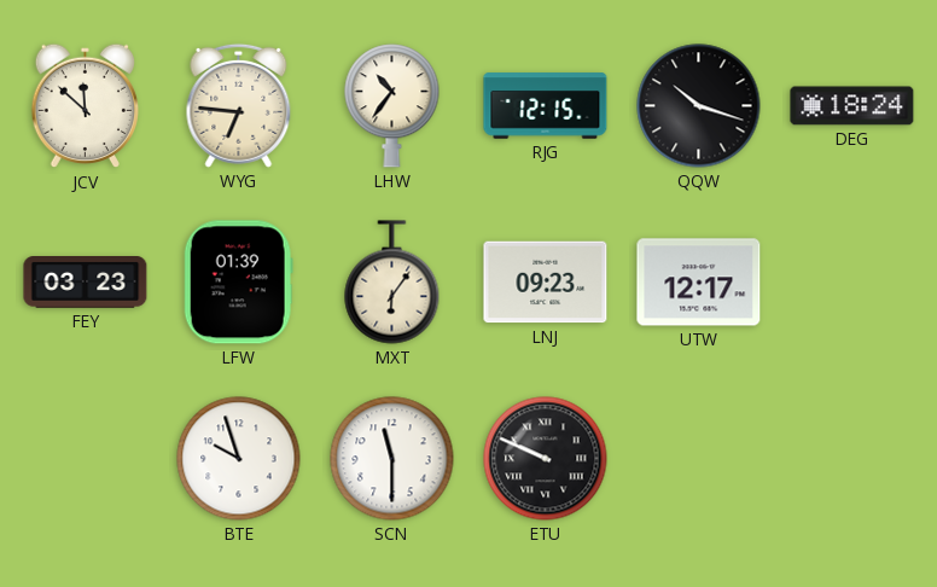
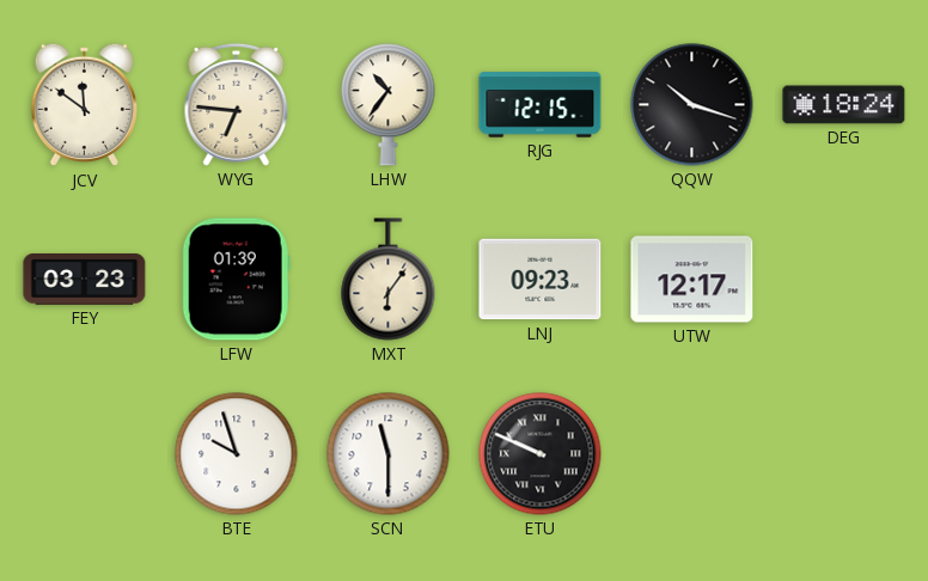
JCV: 11:52 -> 11:51
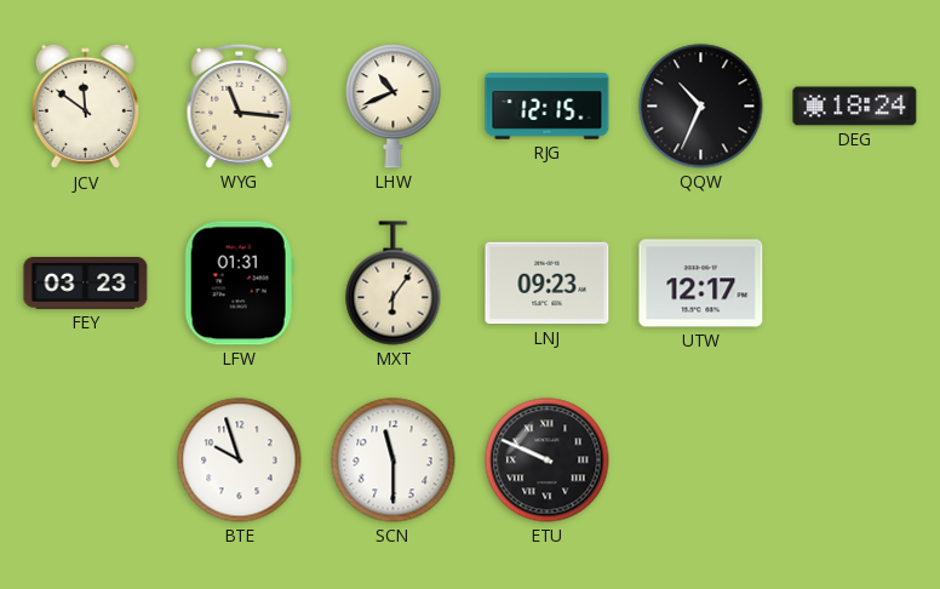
WYG: 6:46 -> 11:16
LHW: 10:36 -> 10:41
QQW: 10:18 -> 10:34
LFW: 01:39 -> 01:31
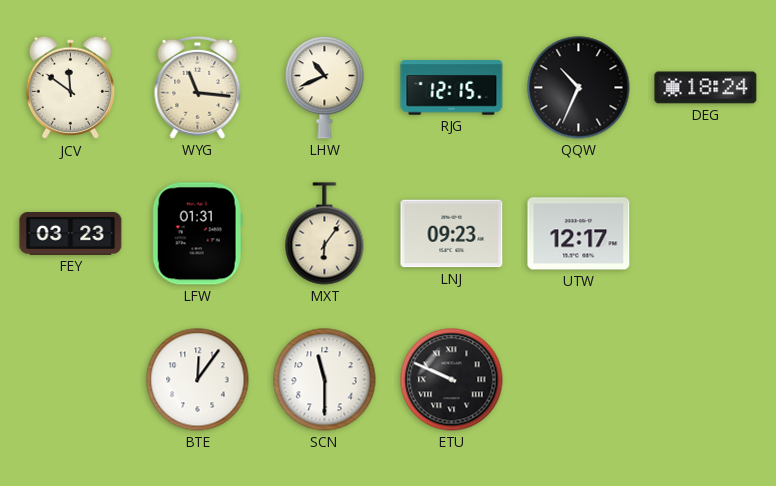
BTE: 9:57 -> 12:06
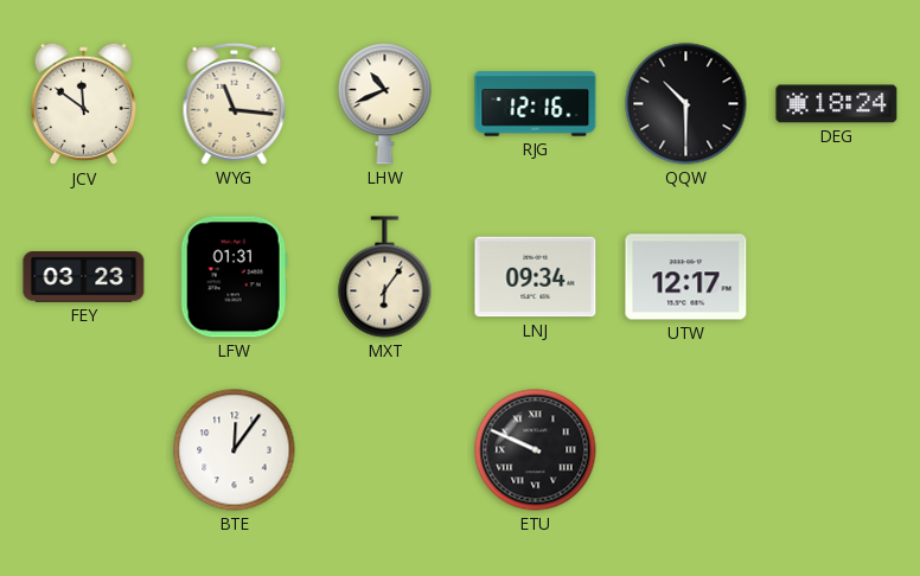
RJG: 12:15 -> 12:16
QQW: 10:34 -> 10:30
LNJ: 09:23 -> 09:34
SCN: 11:30 -> none
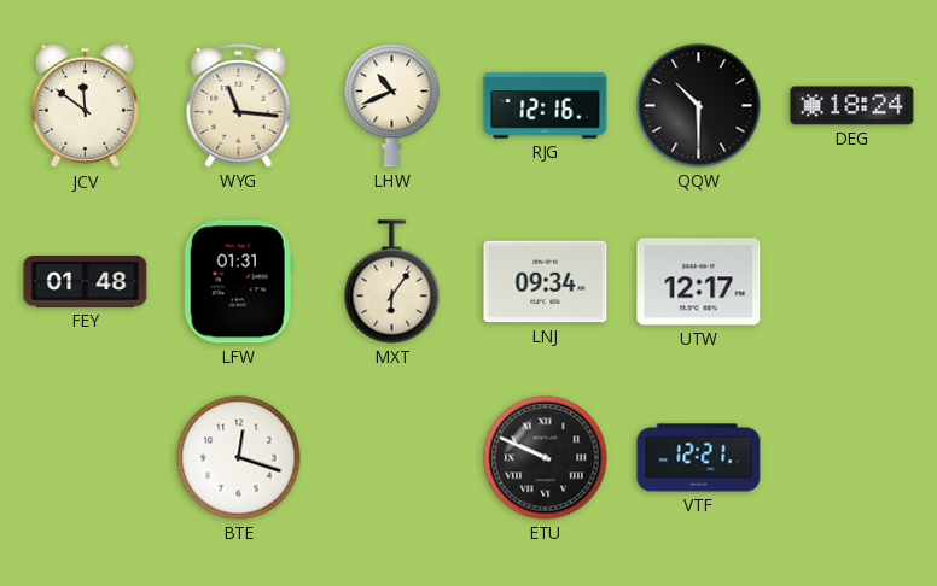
FEY: 03:23 -> 01:48
BTE: 12:06 -> 12:18
VTF: none -> 12:21
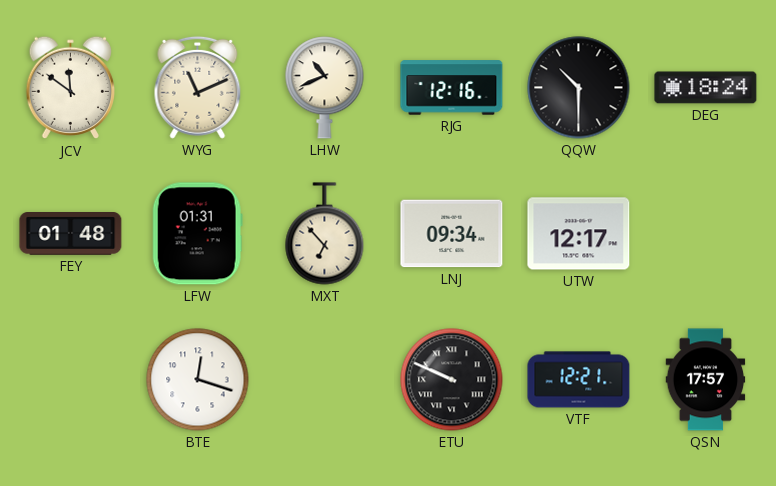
WYG: 11:16 -> 11:11
MXT: 6:06 -> 6:53
QSN: none -> 17:57
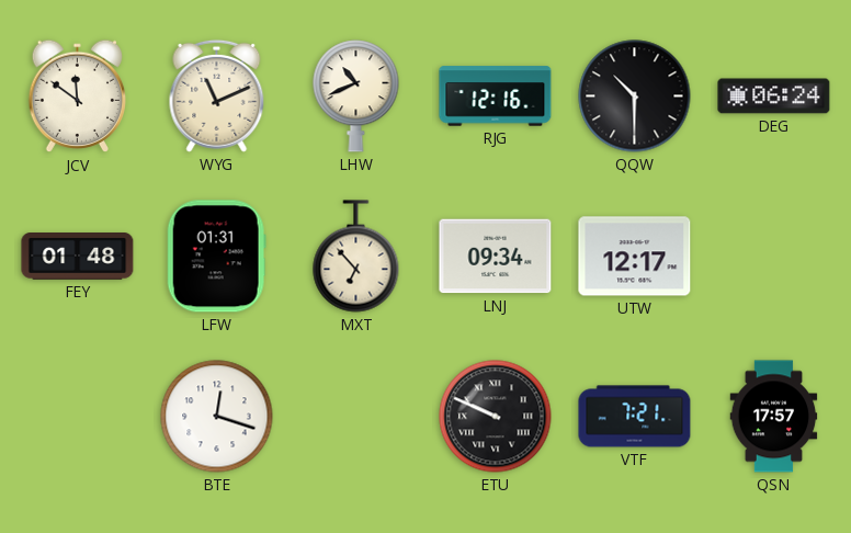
DEG: 18:24 -> 06:24
VTF: 12:21 -> 7:21
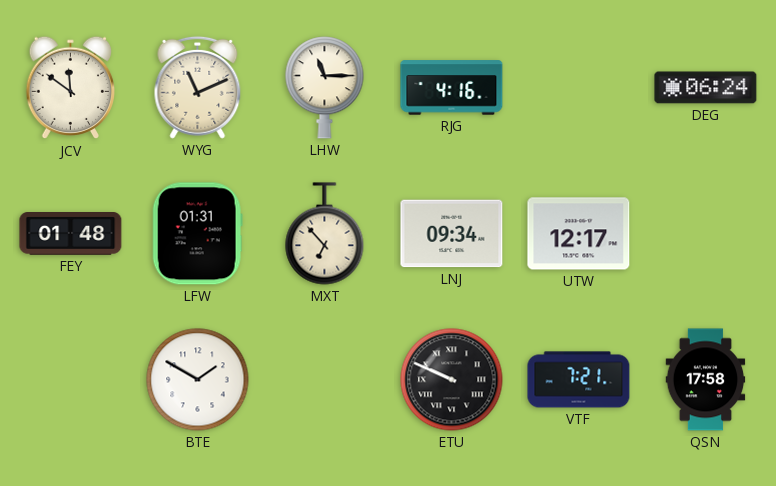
LHW: 10:41 -> 11:15
RJG: 12:16 -> 4:16
QQW: 10:30 -> none
BTE: 12:18 -> 1:50
QSN: 17:57 -> 17:58
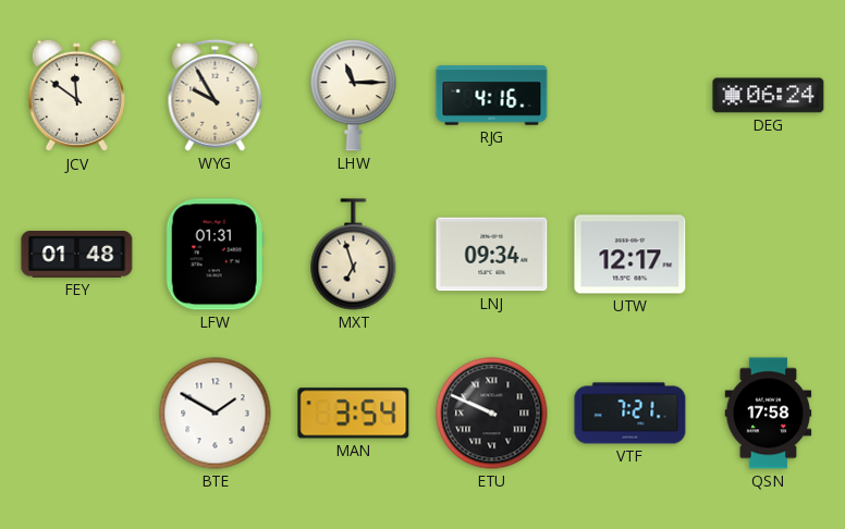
WYG: 11:11 -> 9:55
MXT: 6:53 -> 6:57
MAN: none -> 3:54
